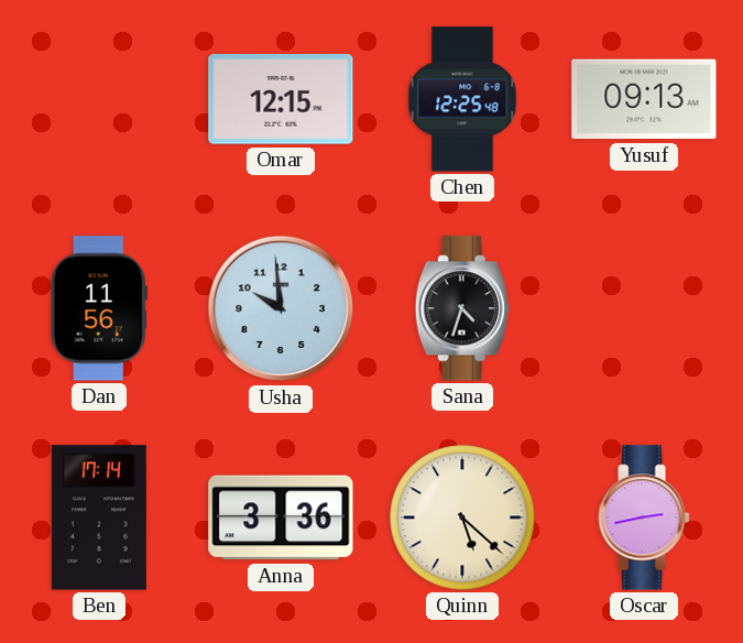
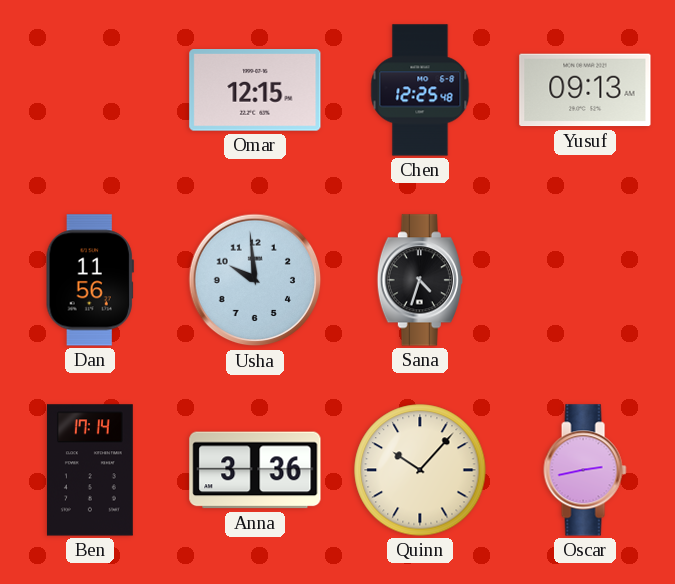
Quinn: 5:22 -> 10:07
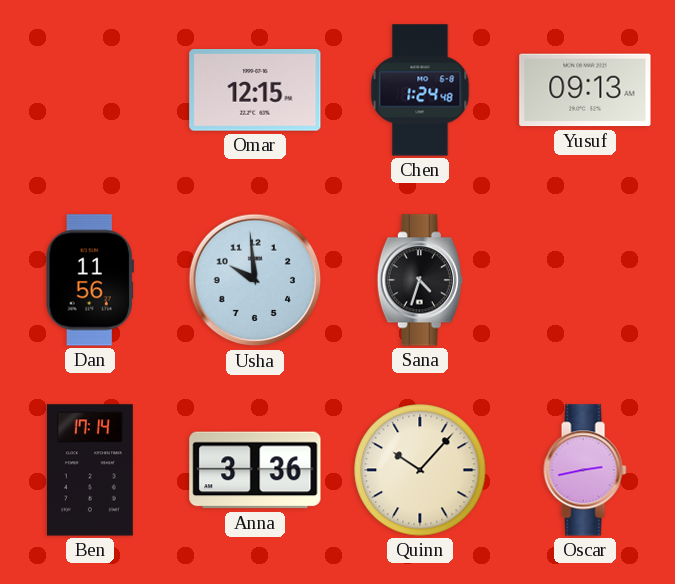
Chen: 12:25 -> 1:24
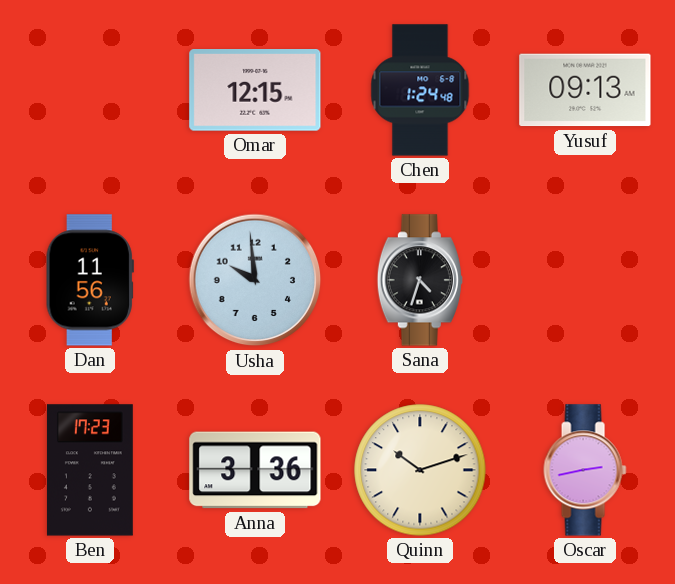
Ben: 17:14 -> 17:23
Quinn: 10:07 -> 10:12
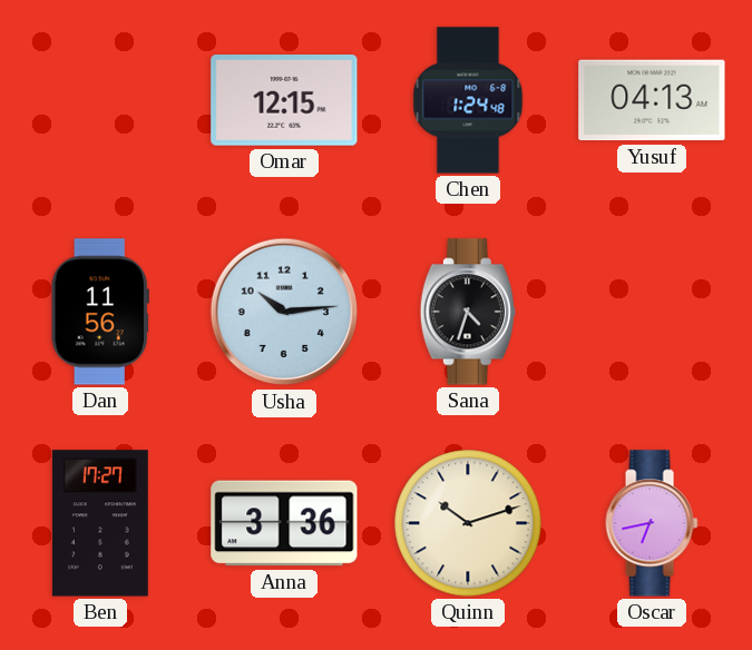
Yusuf: 09:13 -> 04:13
Usha: 9:59 -> 10:14
Ben: 17:23 -> 17:27
Oscar: 2:43 -> 6:43
